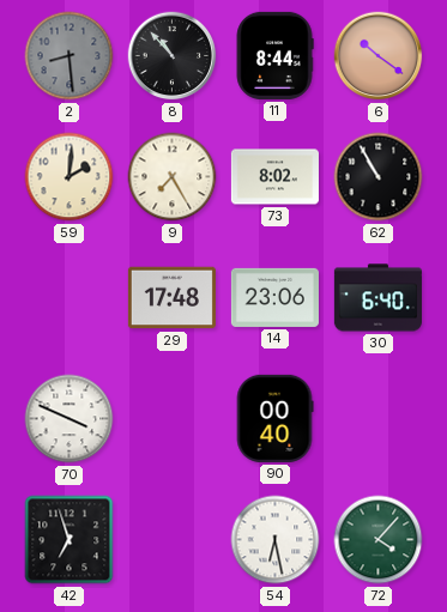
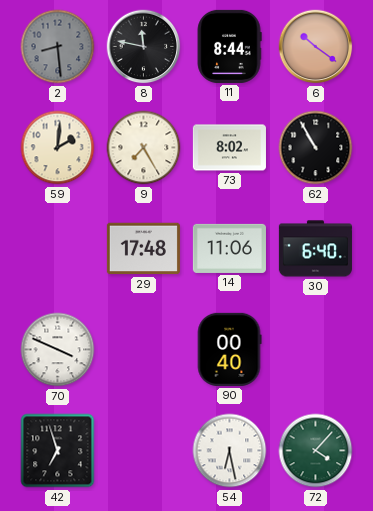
8: 10:53 -> 11:47
14: 23:06 -> 11:06
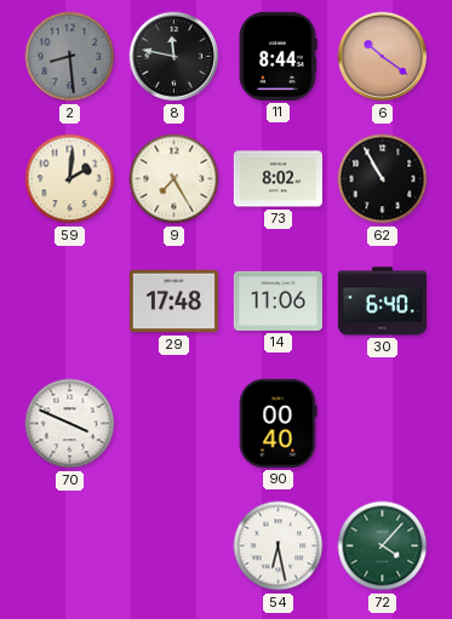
42: 6:57 -> none
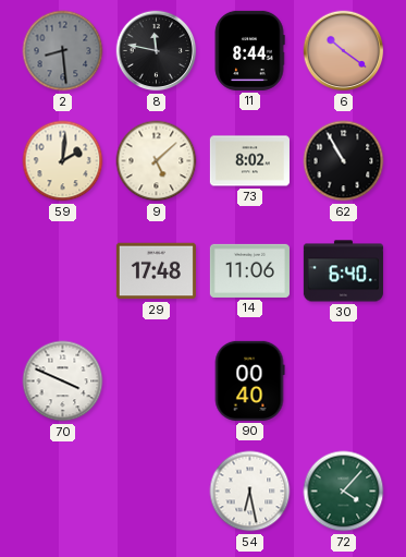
9: 7:25 -> 5:08
